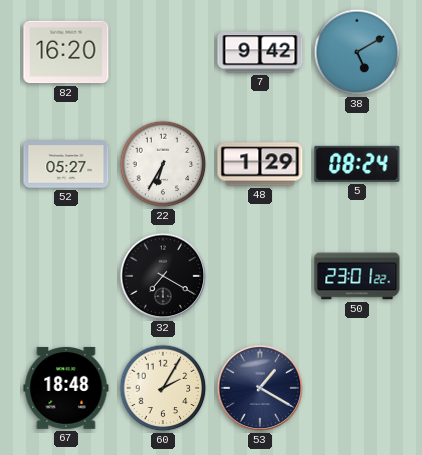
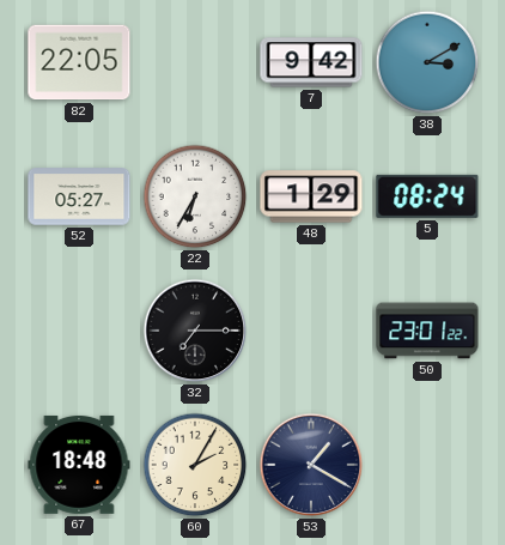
82: 16:20 -> 22:05
38: 5:10 -> 3:10
32: 7:20 -> 7:15
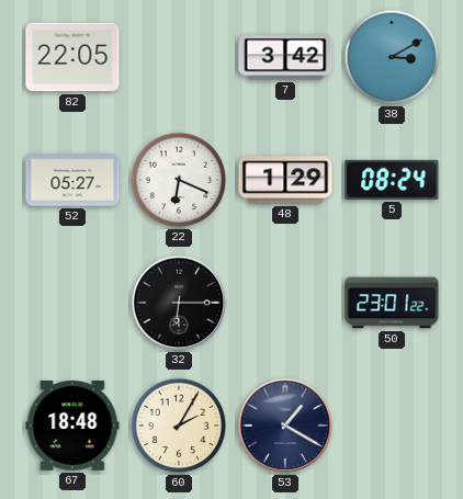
7: 9:42 -> 3:42
22: 6:35 -> 6:19
32: 7:15 -> 6:15
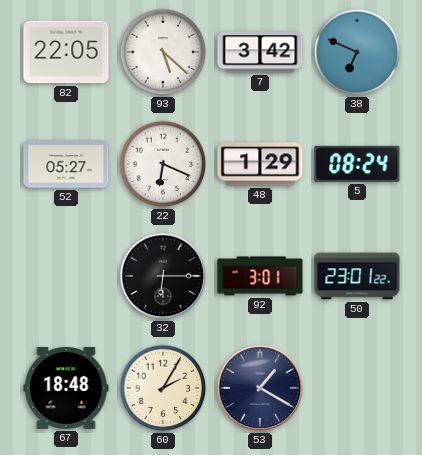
93: none -> 5:22
38: 3:10 -> 6:49
92: none -> 3:01
